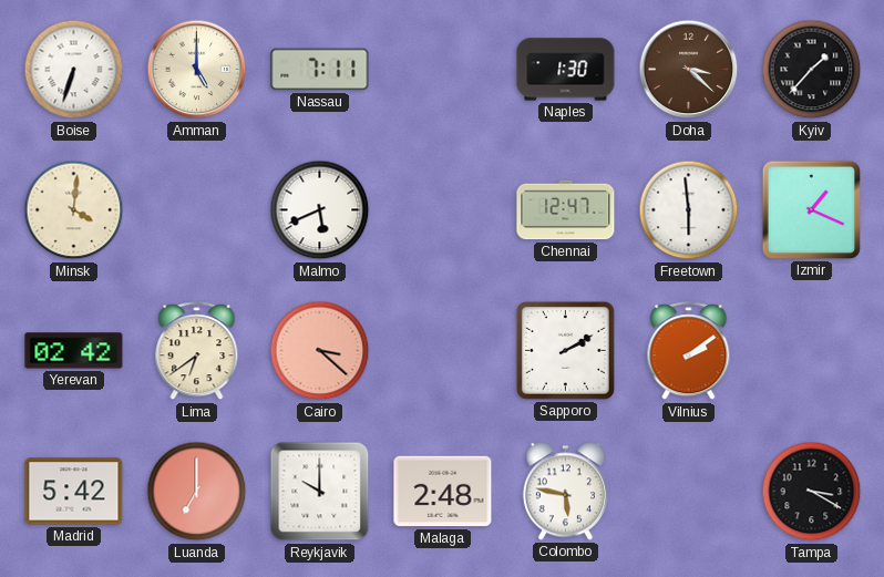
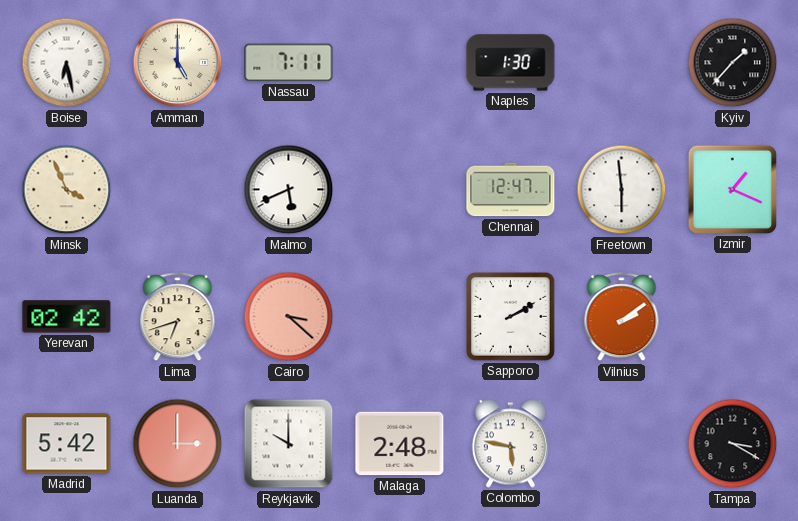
Boise: 6:33 -> 6:28
Doha: 3:22 -> none
Minsk: 4:01 -> 3:56
Lima: 6:39 -> 6:42
Luanda: 7:00 -> 3:00
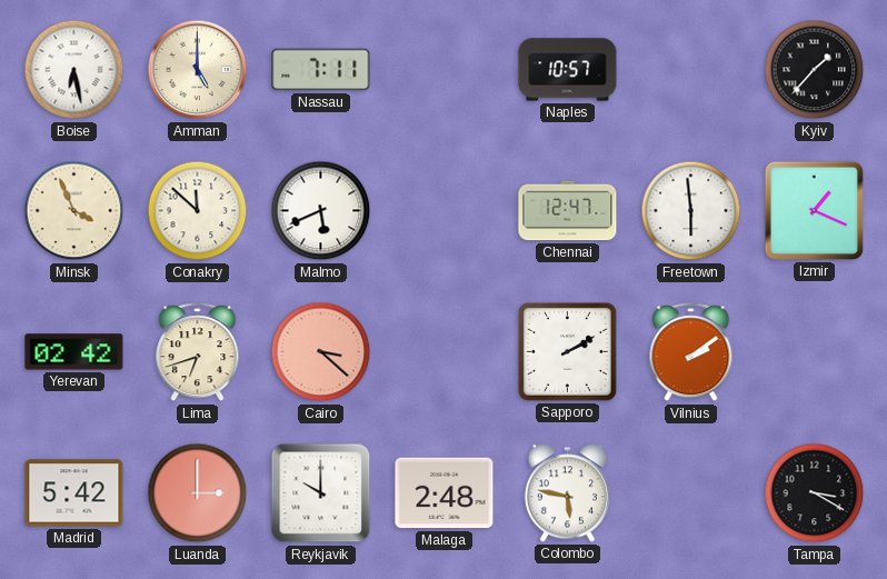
Naples: 1:30 -> 10:57
Conakry: none -> 11:52
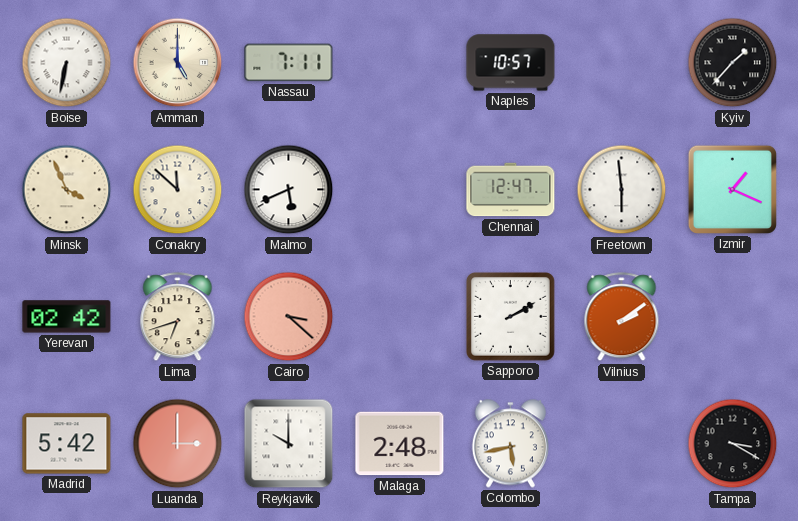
Boise: 6:28 -> 6:32
Colombo: 5:47 -> 5:43
